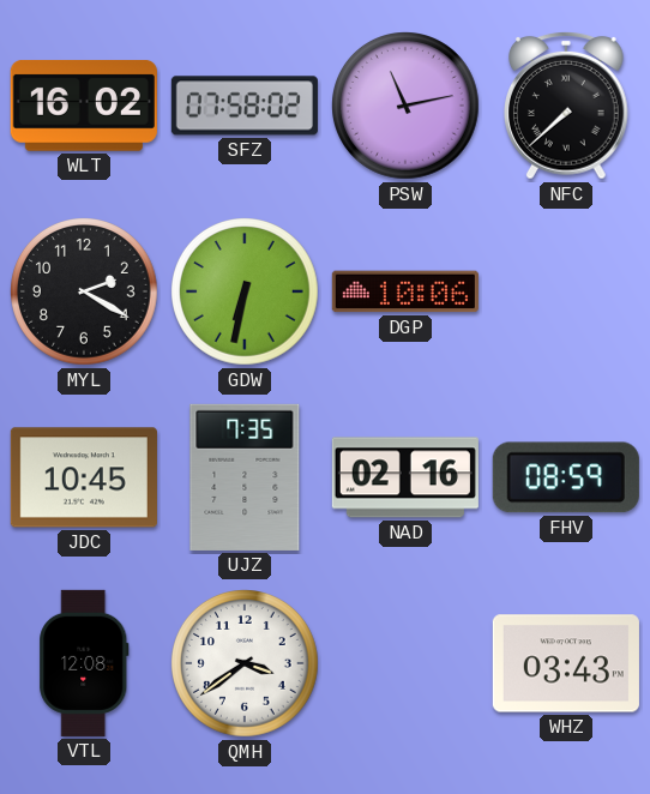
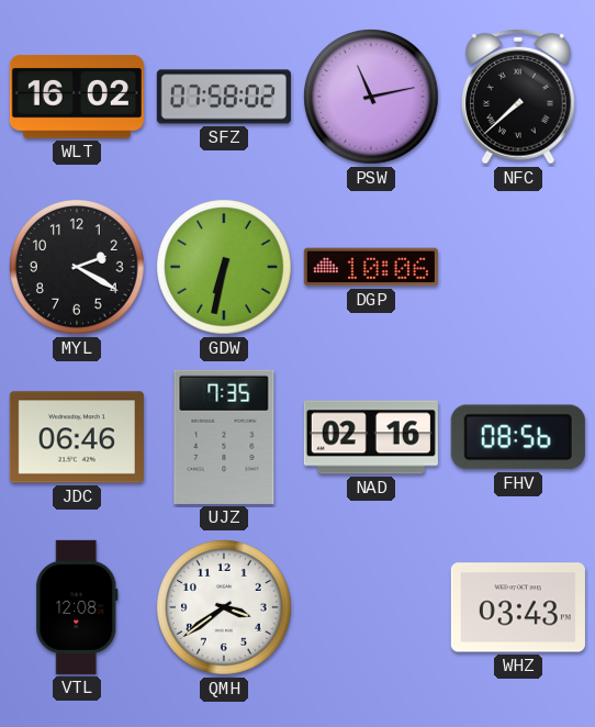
JDC: 10:45 -> 06:46
FHV: 08:59 -> 08:56
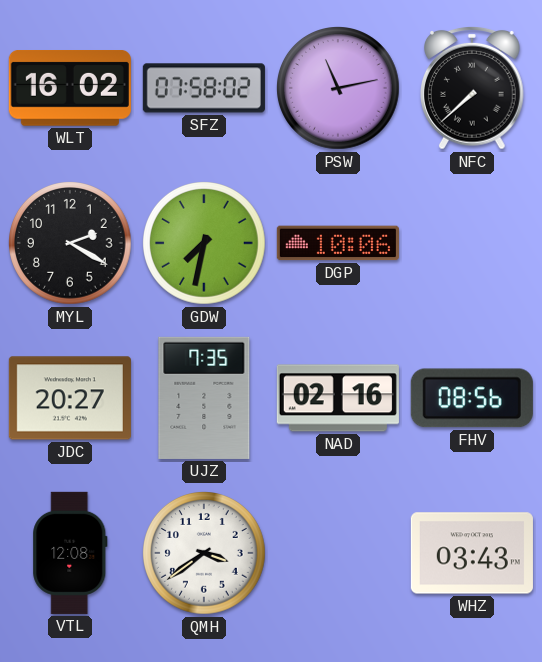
GDW: 6:32 -> 7:32
JDC: 06:46 -> 20:27
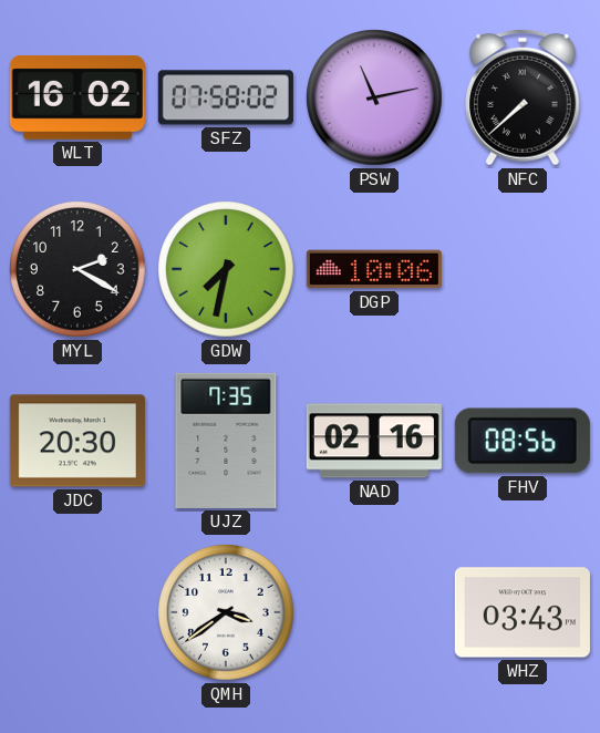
JDC: 20:27 -> 20:30
VTL: 12:08 -> none
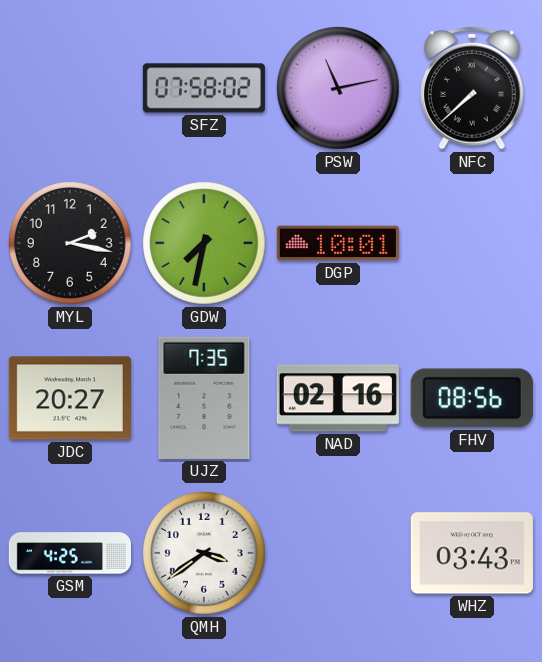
WLT: 16:02 -> none
MYL: 2:20 -> 2:17
DGP: 10:06 -> 10:01
JDC: 20:30 -> 20:27
GSM: none -> 4:25
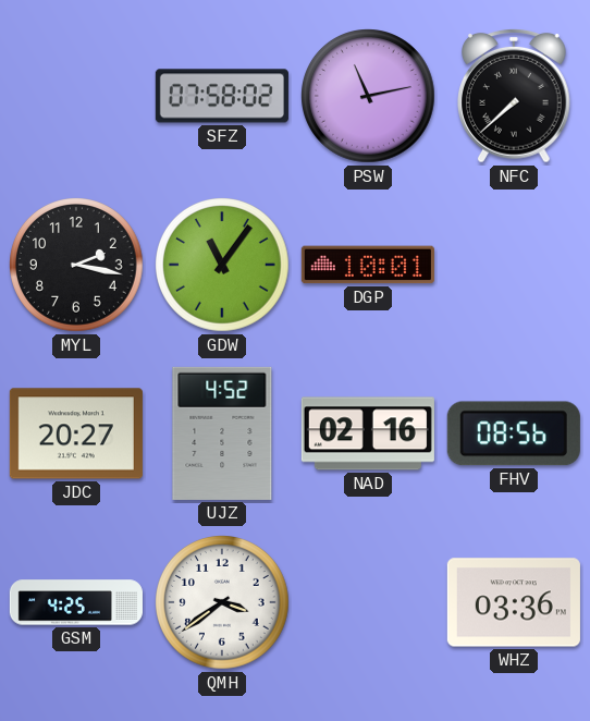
GDW: 7:32 -> 11:06
UJZ: 7:35 -> 4:52
WHZ: 03:43 -> 03:36
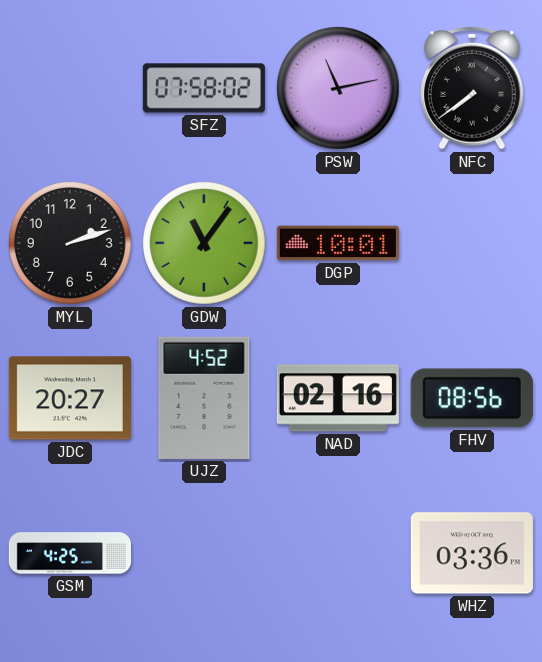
NFC: 7:38 -> 7:39
MYL: 2:17 -> 2:12
QMH: 3:39 -> none
